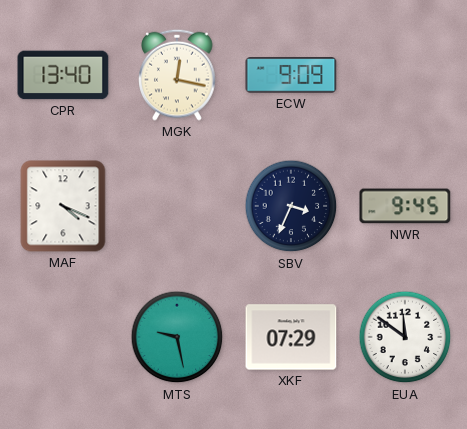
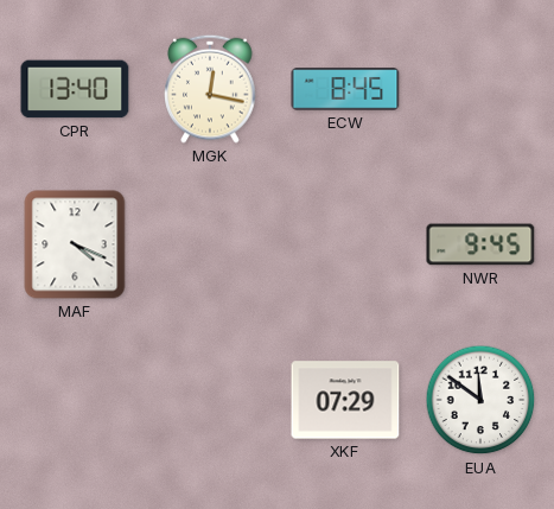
ECW: 9:09 -> 8:45
SBV: 3:34 -> none
MTS: 9:28 -> none
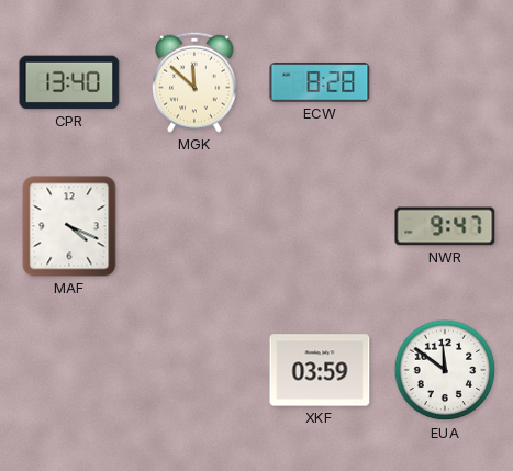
MGK: 12:17 -> 11:52
ECW: 8:45 -> 8:28
NWR: 9:45 -> 9:47
XKF: 07:29 -> 03:59
